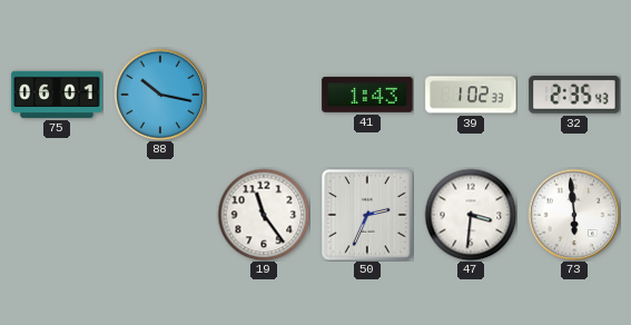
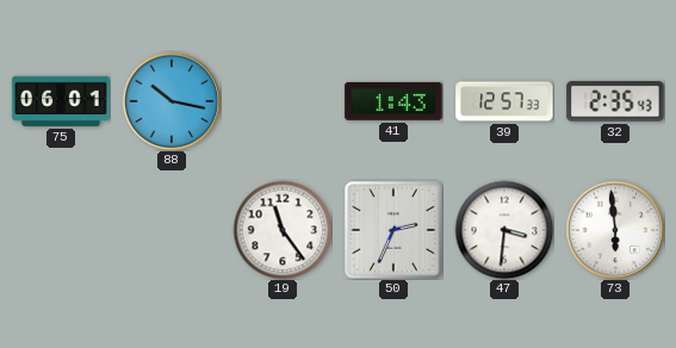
39: 1:02 -> 12:57
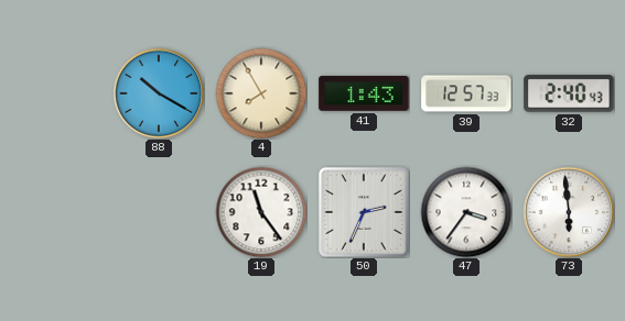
75: 06:01 -> none
88: 10:17 -> 10:20
4: none -> 7:55
32: 2:35 -> 2:40
47: 3:31 -> 3:36
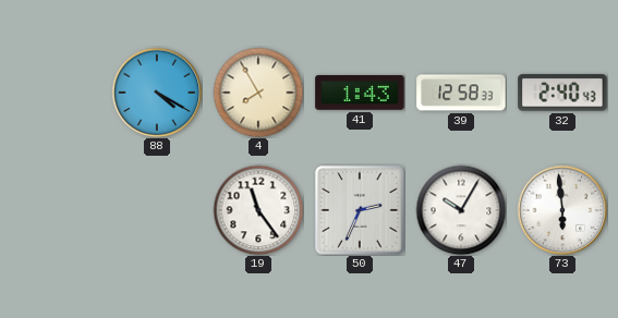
88: 10:20 -> 4:20
39: 12:57 -> 12:58
47: 3:36 -> 10:05
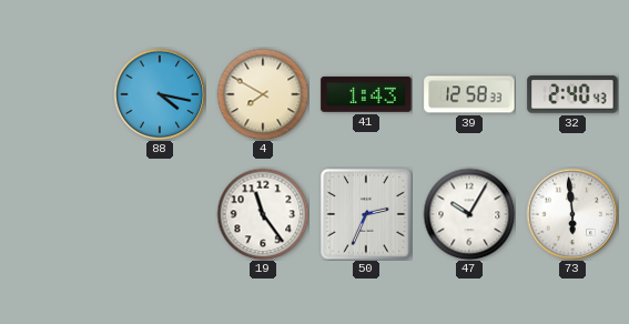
88: 4:20 -> 4:17
4: 7:55 -> 7:50
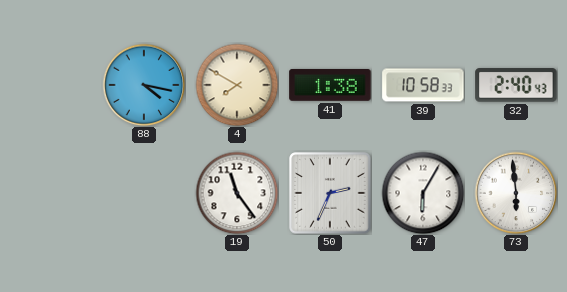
41: 1:43 -> 1:38
39: 12:58 -> 10:58
47: 10:05 -> 6:05
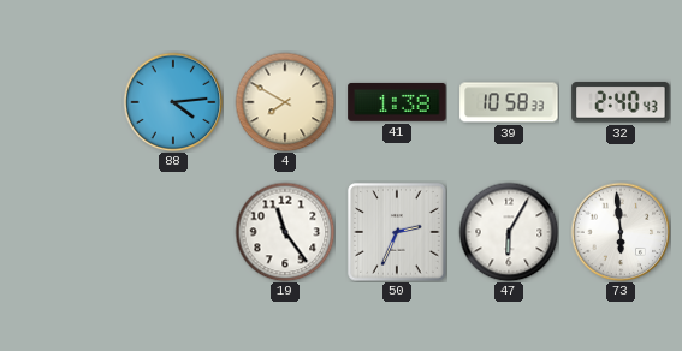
88: 4:17 -> 4:14
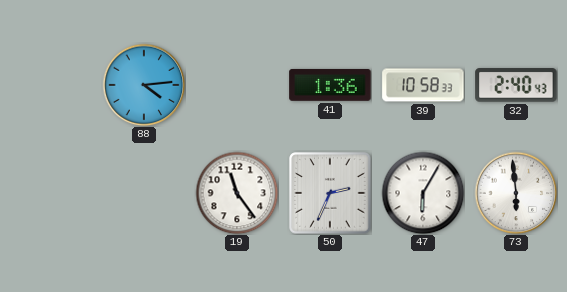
4: 7:50 -> none
41: 1:38 -> 1:36
